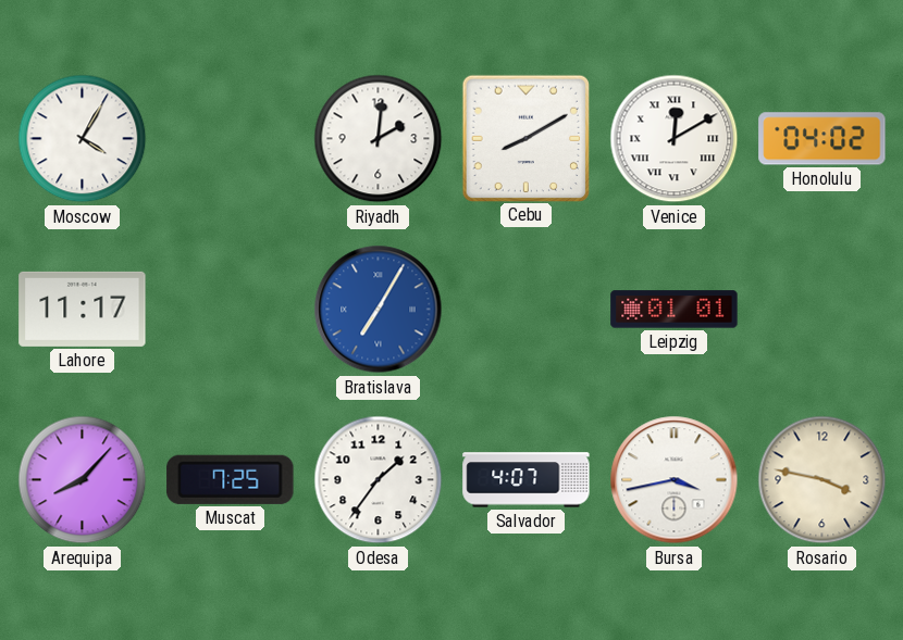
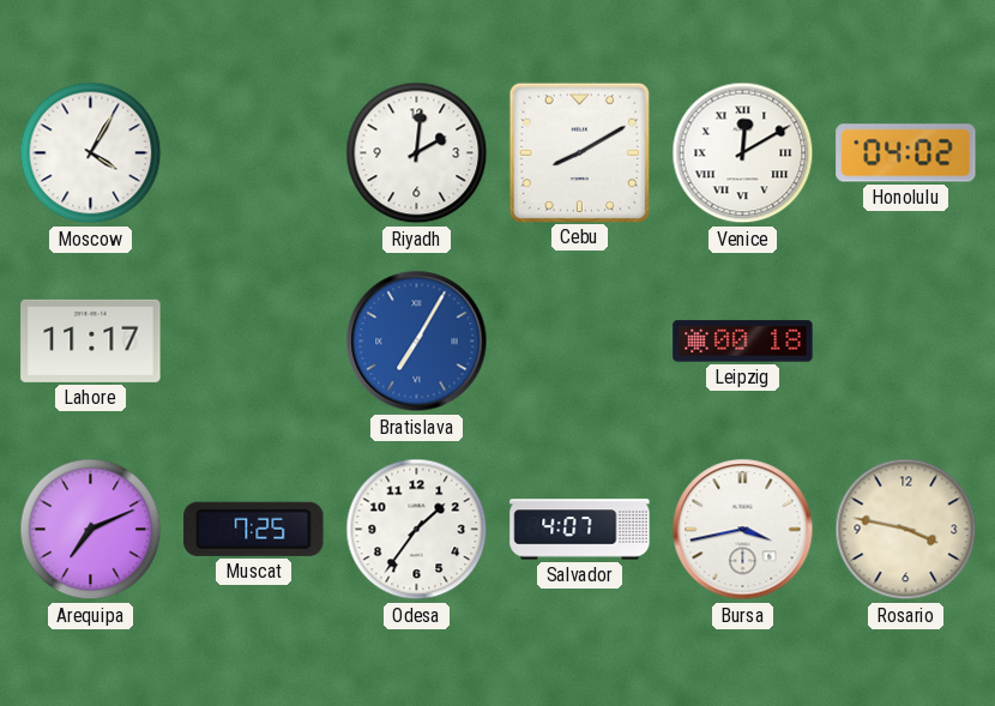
Leipzig: 01:01 -> 00:18
Arequipa: 8:07 -> 7:11
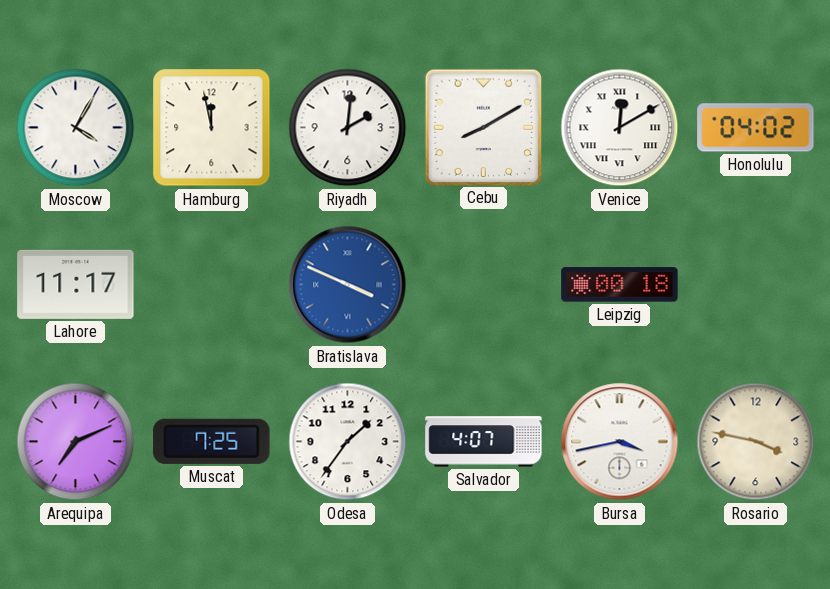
Hamburg: none -> 11:58
Bratislava: 7:05 -> 3:49
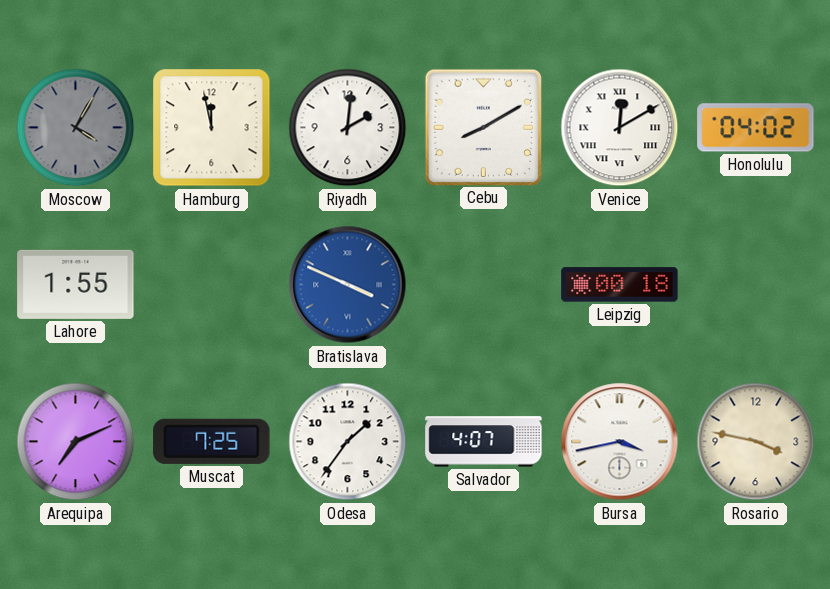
Moscow dial: white -> grey
Lahore: 11:17 -> 1:55
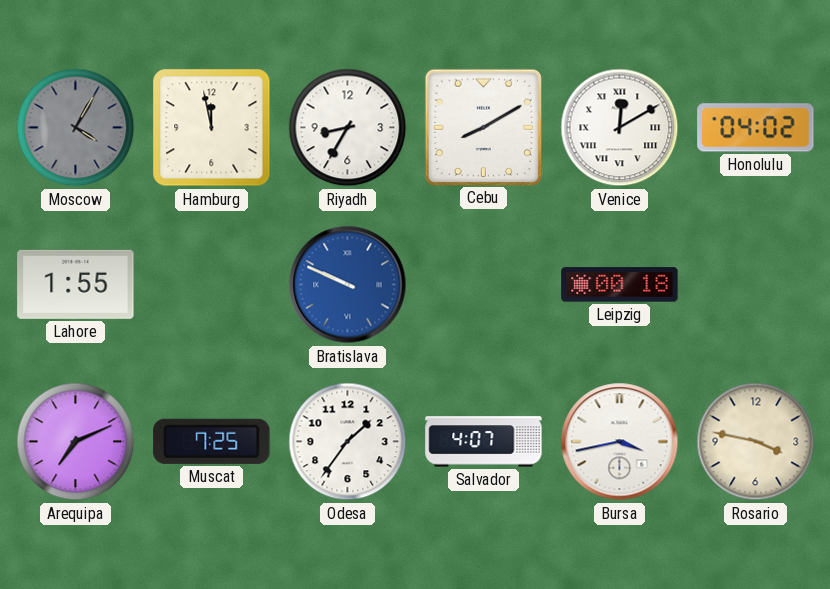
Riyadh: 2:01 -> 8:35
Bratislava: 3:49 -> 9:49
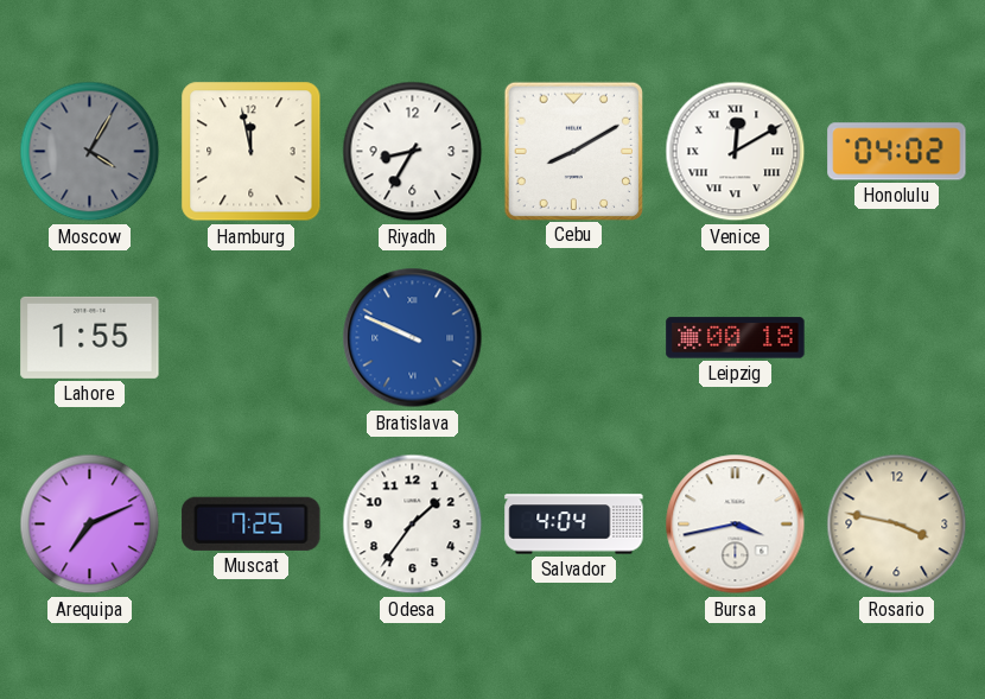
Salvador: 4:07 -> 4:04
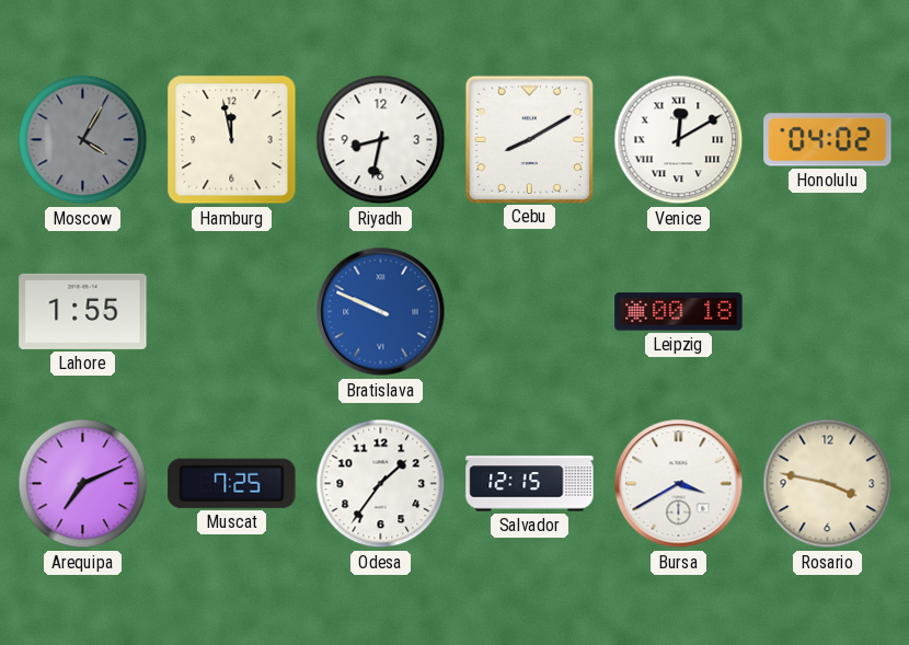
Riyadh: 8:35 -> 8:32
Salvador: 4:04 -> 12:15
Bursa: 3:43 -> 3:40
